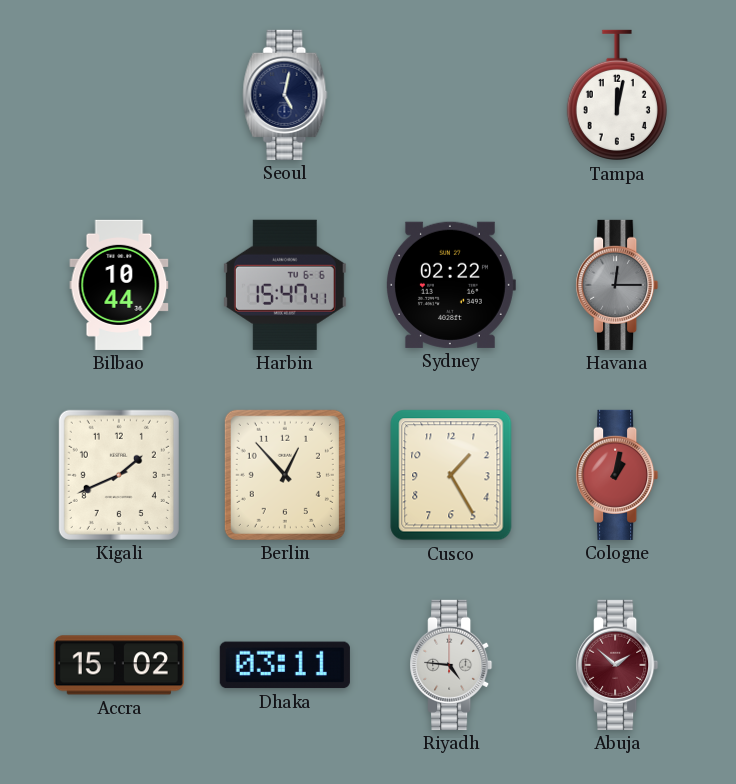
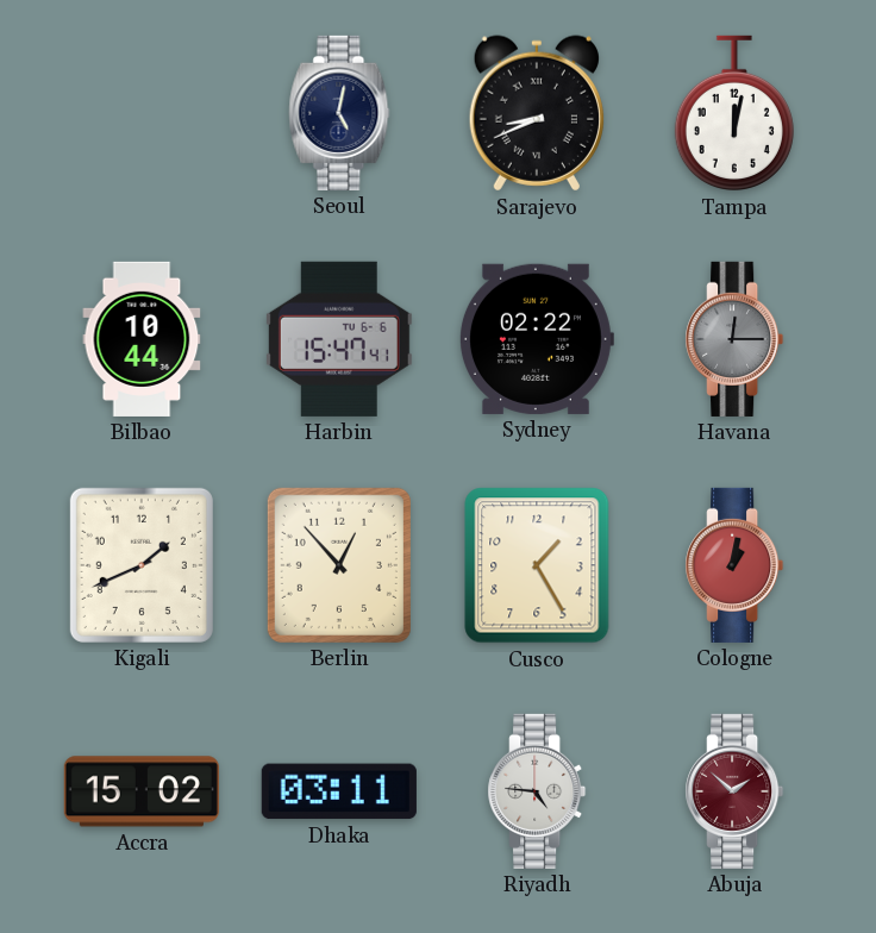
Sarajevo: none -> 8:41
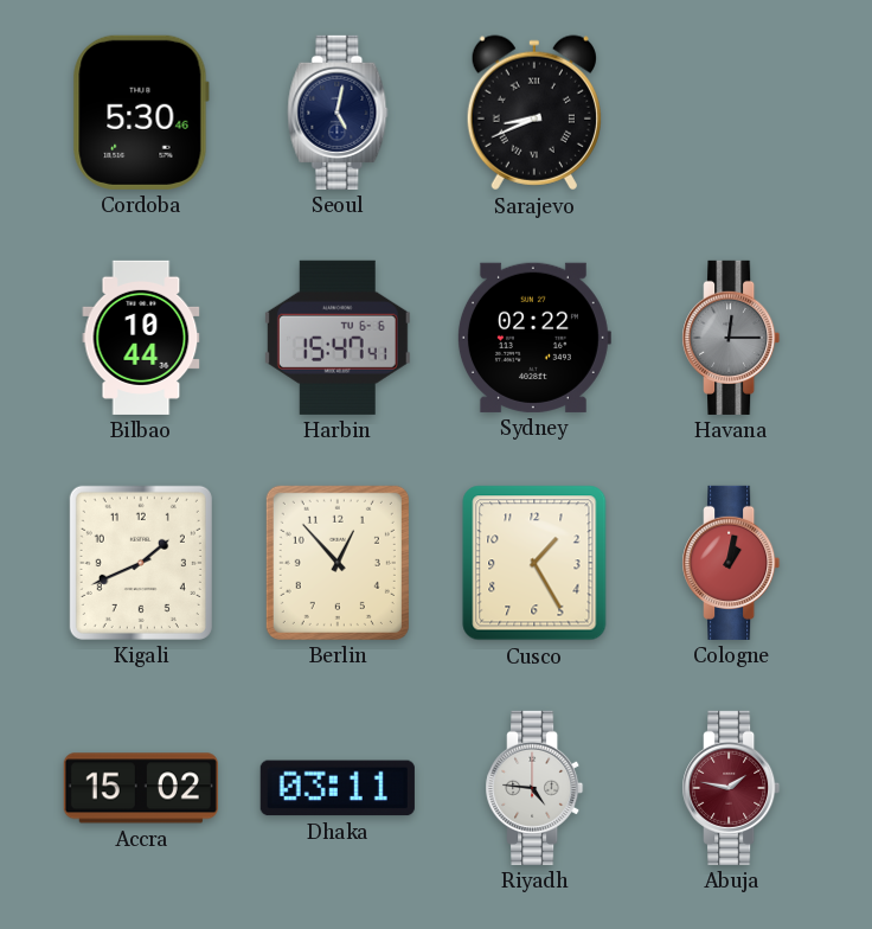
Cordoba: none -> 5:30
Tampa: 12:02 -> none
Abuja: 1:52 -> 1:47
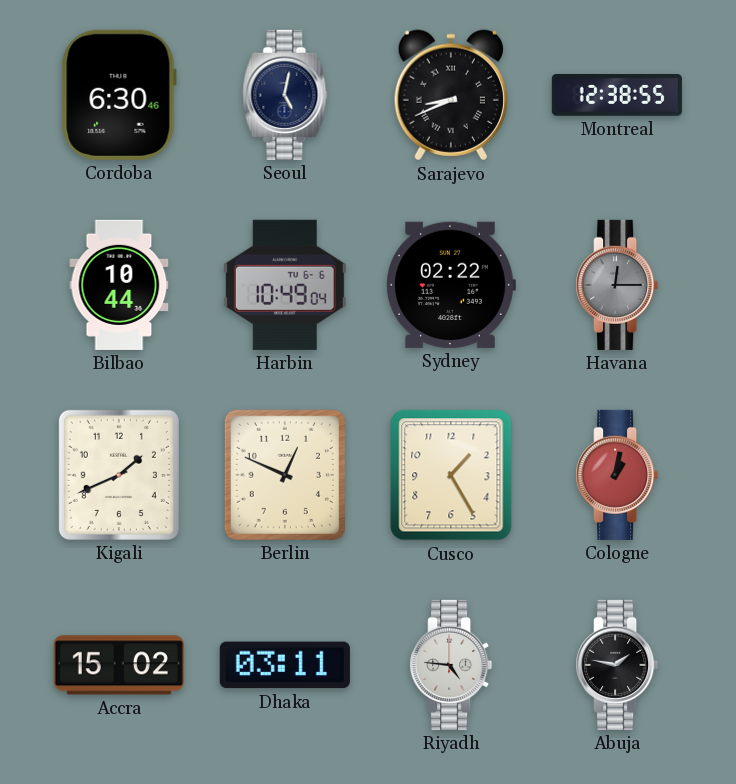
Cordoba: 5:30 -> 6:30
Montreal: none -> 12:38
Harbin: 15:47 -> 10:49
Berlin: 12:53 -> 12:49
Abuja dial: burgundy -> black
